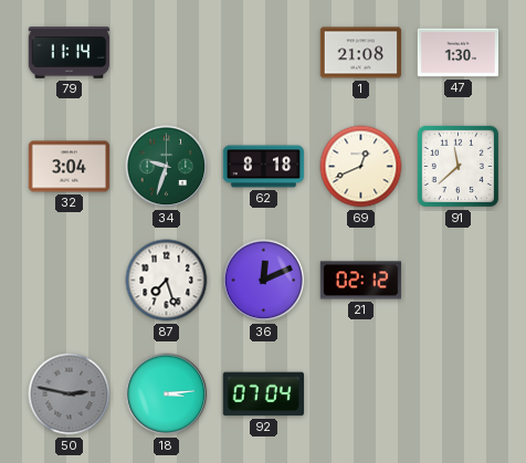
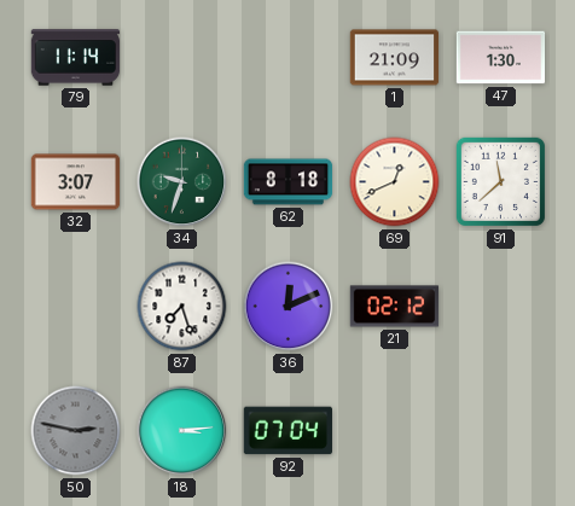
1: 21:08 -> 21:09
32: 3:04 -> 3:07
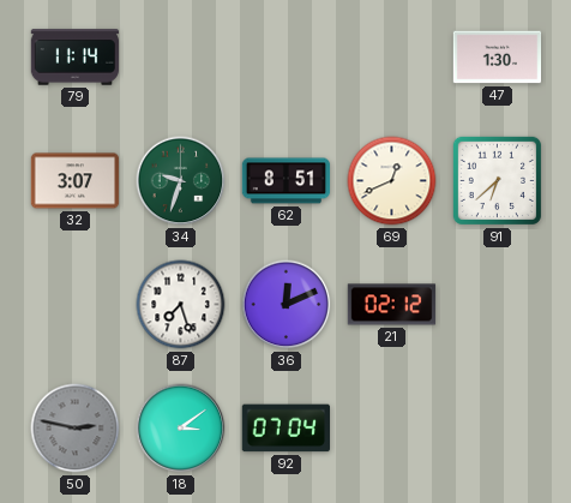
1: 21:09 -> none
62: 8:18 -> 8:51
91: 11:38 -> 6:38
18: 3:14 -> 3:09
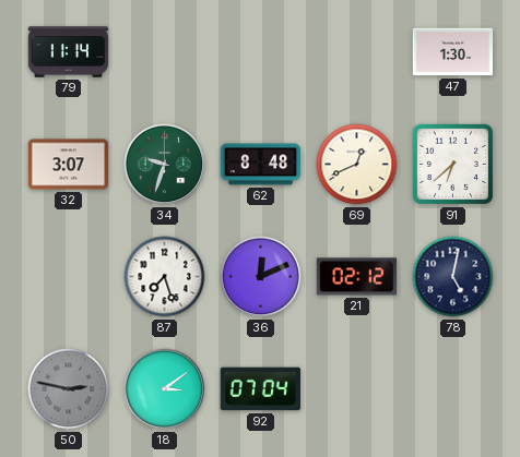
62: 8:51 -> 8:48
78: none -> 5:02
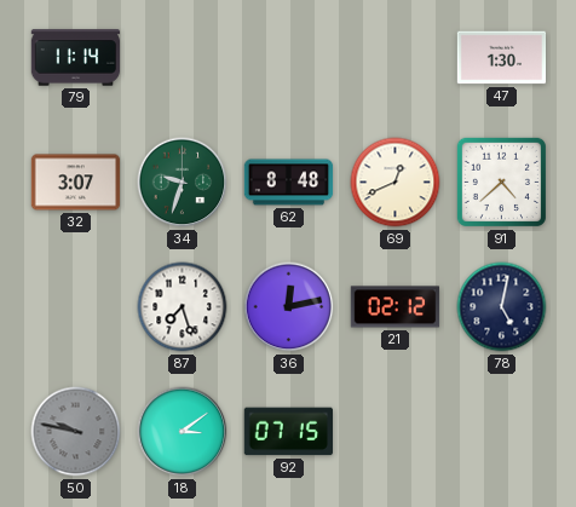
91: 6:38 -> 4:38
36: 12:11 -> 12:13
50: 2:47 -> 9:47
92: 07:04 -> 07:15
